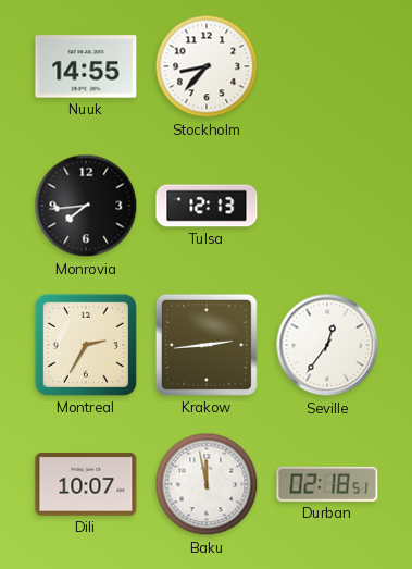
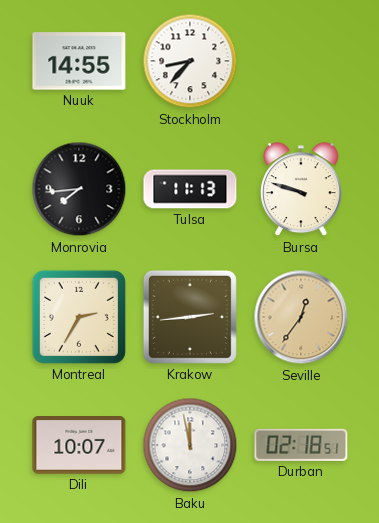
Tulsa: 12:13 -> 11:13
Bursa: none -> 9:48
Seville dial: white -> champagne
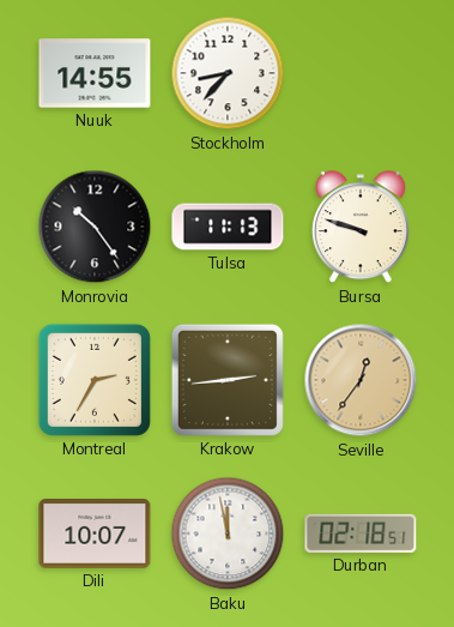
Monrovia: 7:44 -> 10:24
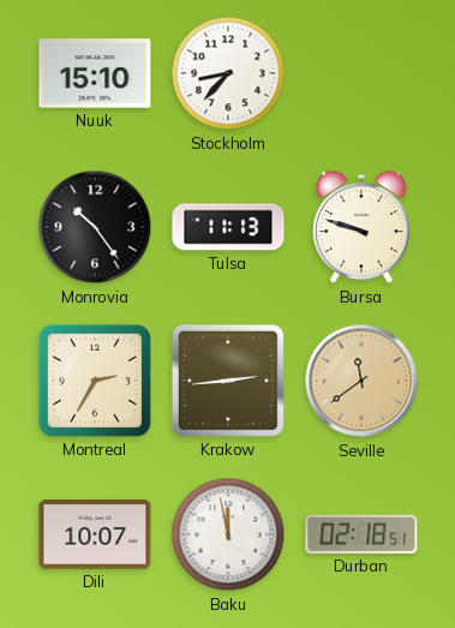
Nuuk: 14:55 -> 15:10
Seville: 12:36 -> 11:39
